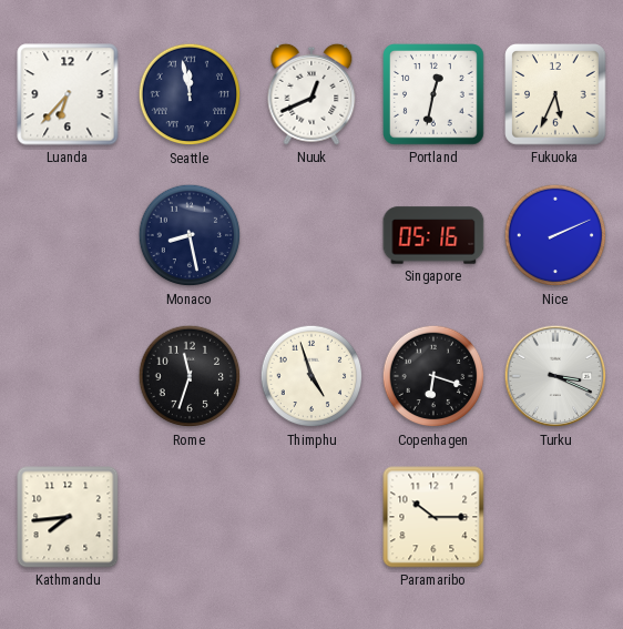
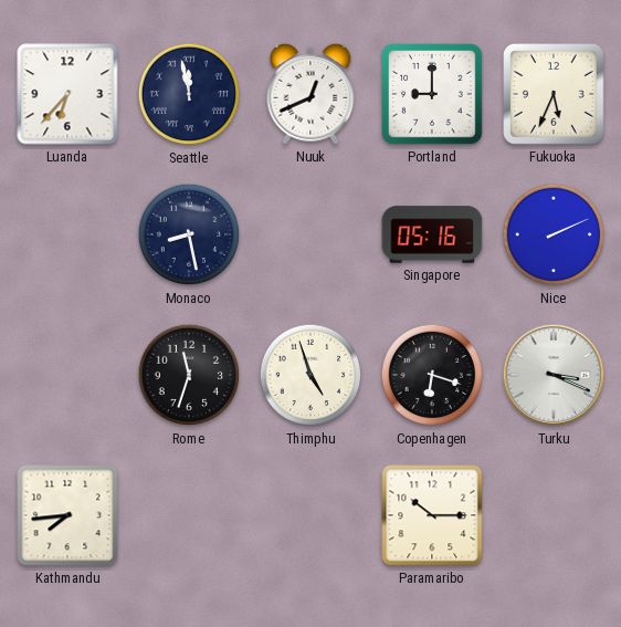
Portland: 12:32 -> 9:00
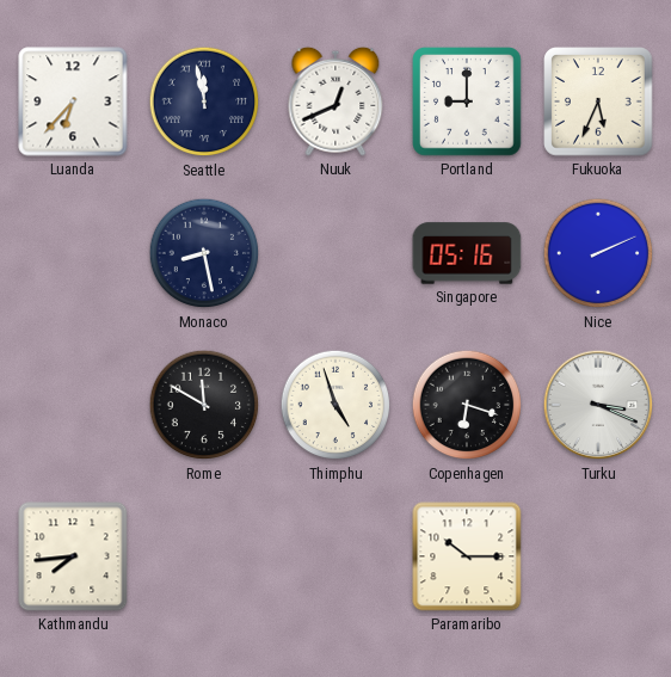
Rome: 11:33 -> 11:50
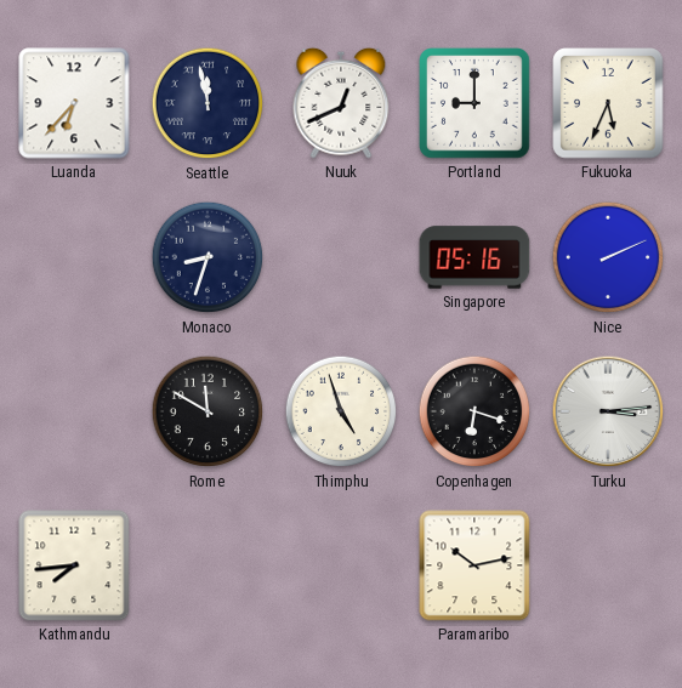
Monaco: 8:28 -> 8:33
Turku: 3:19 -> 3:14
Paramaribo: 10:15 -> 10:13
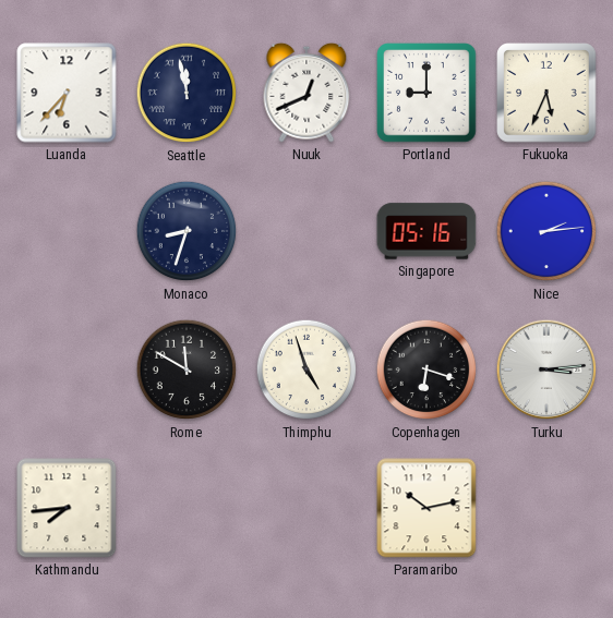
Nice: 2:11 -> 2:14
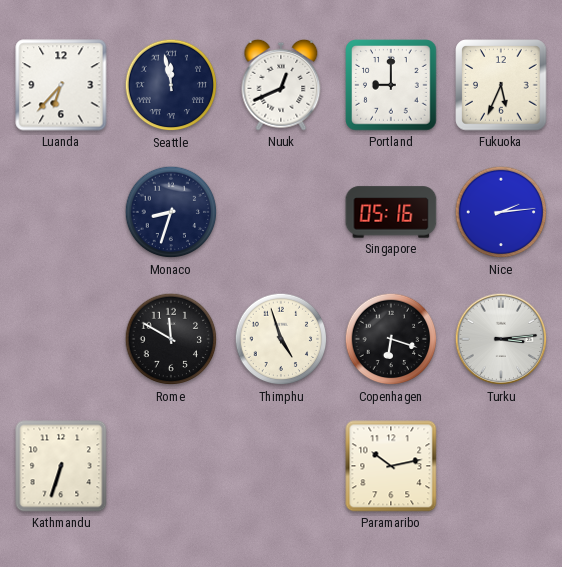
Kathmandu: 7:44 -> 6:33
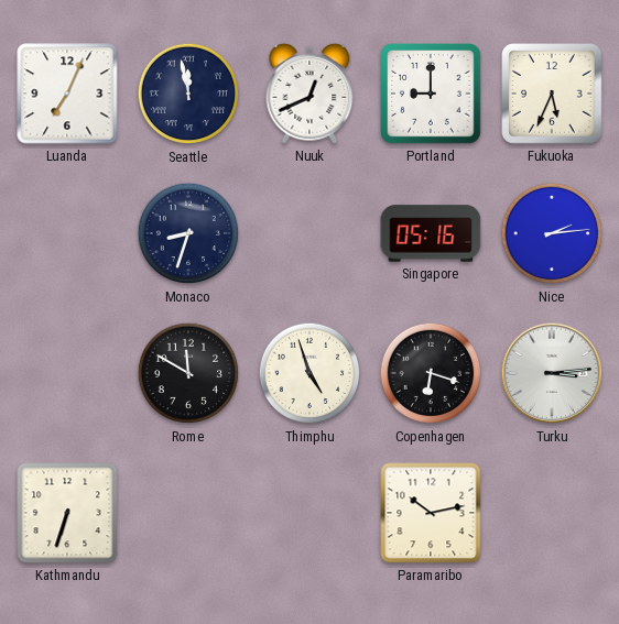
Luanda: 6:37 -> 7:04
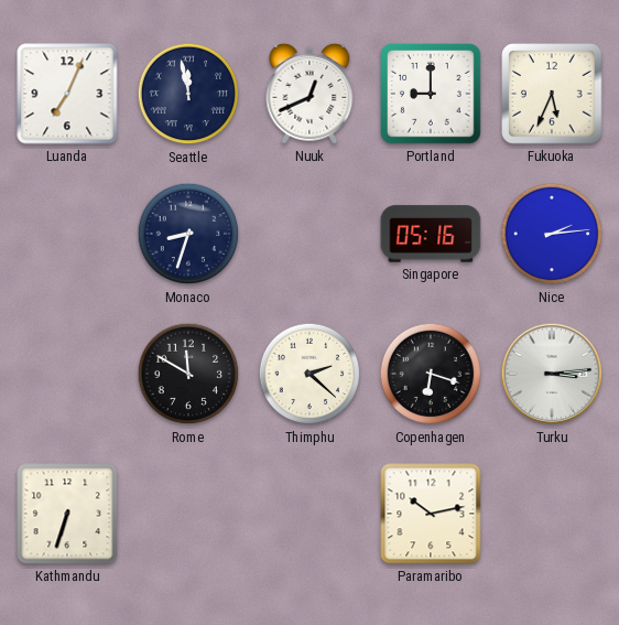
Thimphu: 4:57 -> 2:22
